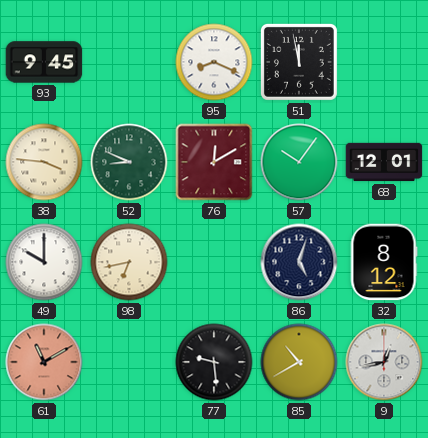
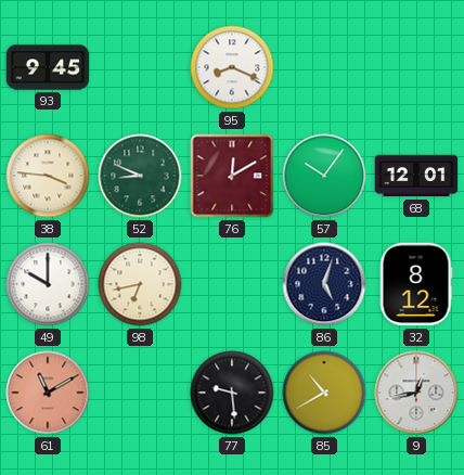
51: 11:58 -> none
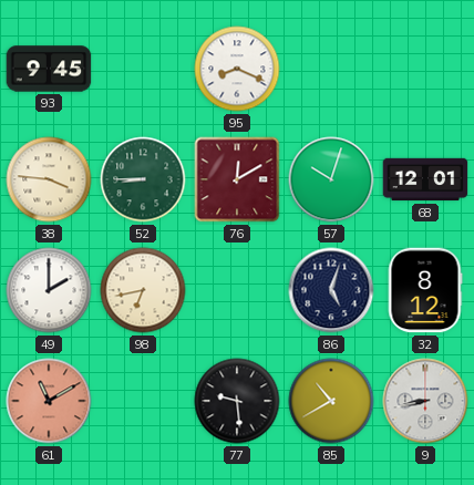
52: 8:49 -> 8:45
57: 10:06 -> 10:03
49: 10:00 -> 2:00
9: 12:43 -> 8:43
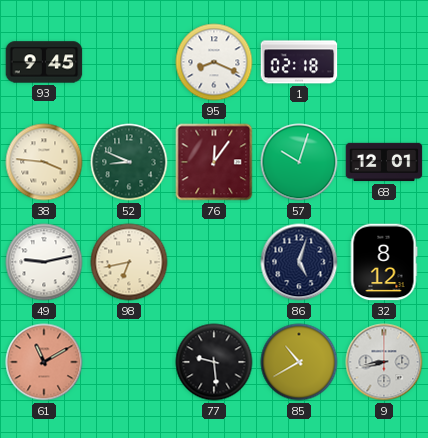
1: none -> 02:18
52: 8:45 -> 8:49
76: 12:10 -> 12:06
49: 2:00 -> 9:13
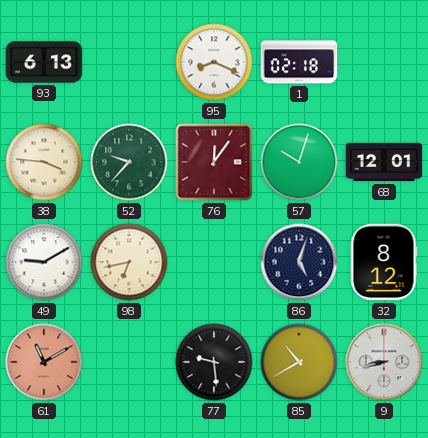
93: 9:45 -> 6:13
52: 8:49 -> 9:37
49: 9:13 -> 9:10
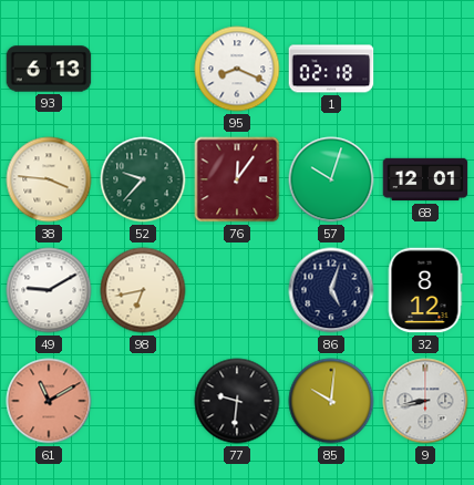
77: 9:29 -> 9:31
85: 10:40 -> 10:01
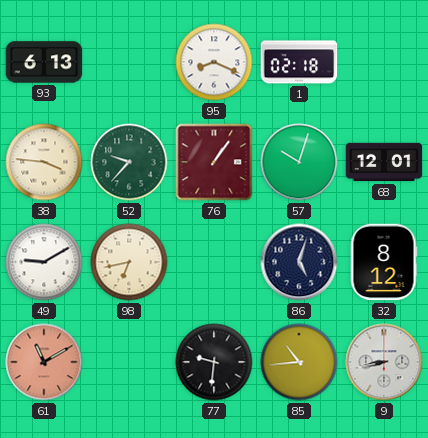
76: 12:06 -> 1:06
85: 10:01 -> 10:44
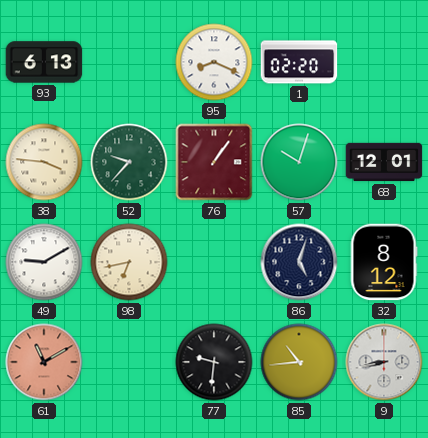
1: 02:18 -> 02:20
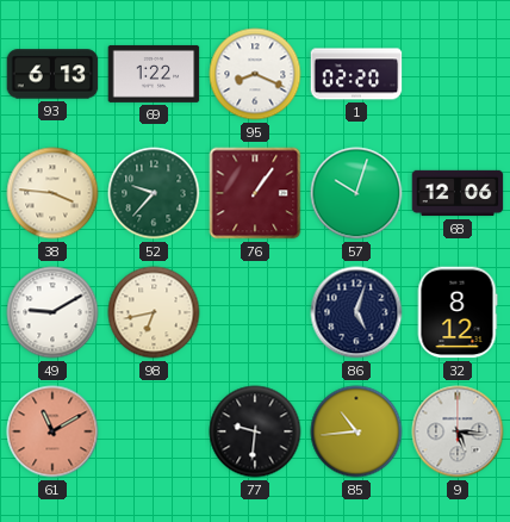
69: none -> 1:22
68: 12:01 -> 12:06
9: 8:43 -> 5:16
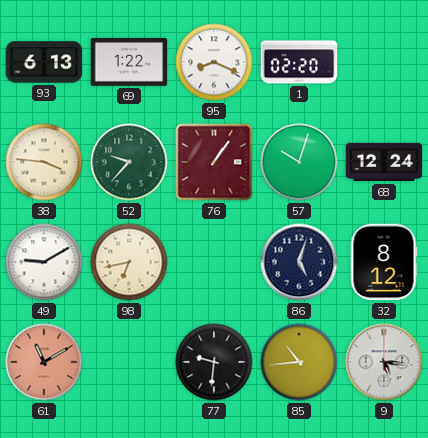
68: 12:06 -> 12:24
